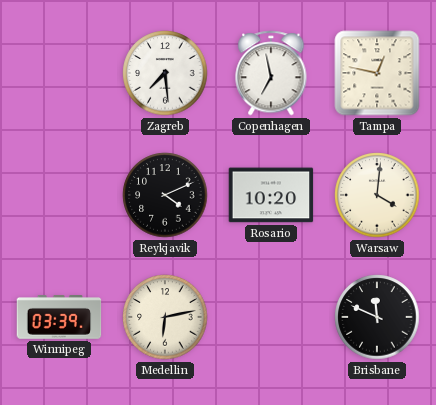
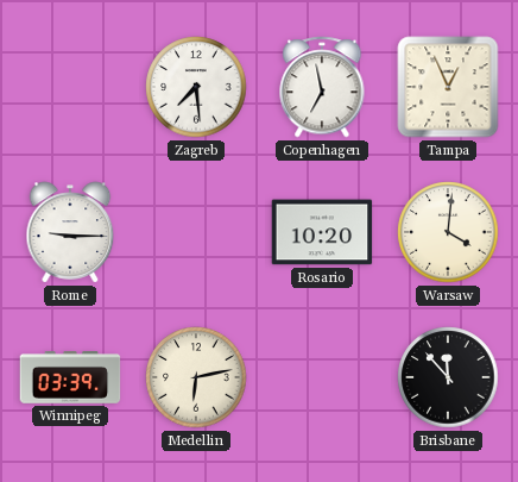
Tampa: 12:47 -> 12:56
Rome: none -> 9:15
Reykjavik: 4:11 -> none
Brisbane: 11:49 -> 11:53
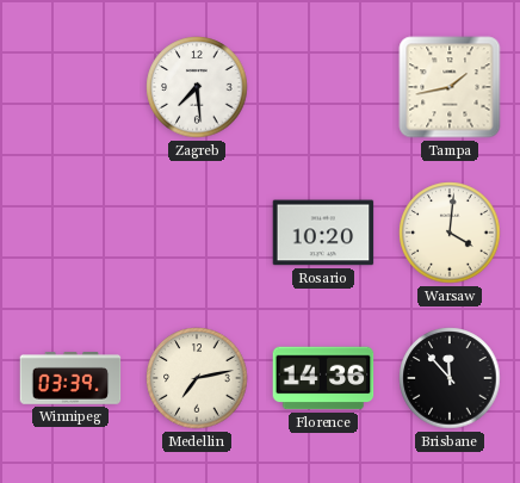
Copenhagen: 6:58 -> none
Tampa: 12:56 -> 1:43
Rome: 9:15 -> none
Medellin: 6:13 -> 7:13
Florence: none -> 14:36
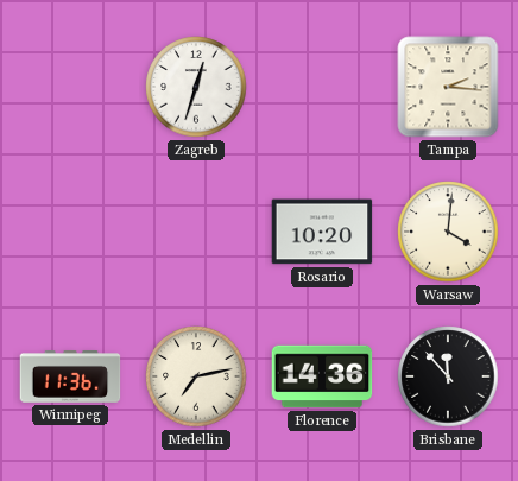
Zagreb: 7:29 -> 12:33
Tampa: 1:43 -> 2:16
Winnipeg: 03:39 -> 11:36
